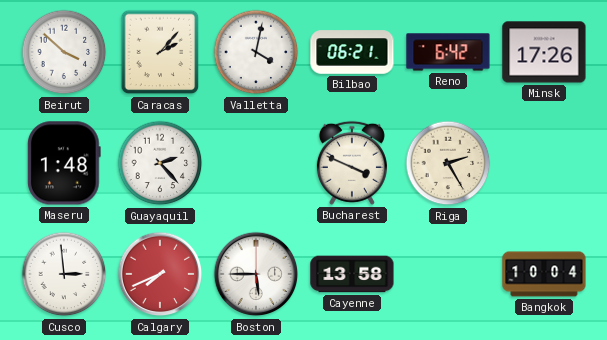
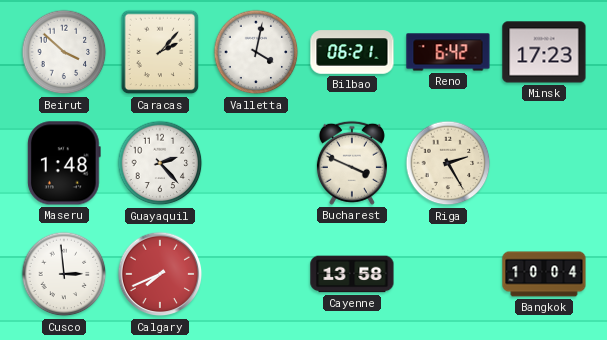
Minsk: 17:26 -> 17:23
Boston: 5:45 -> none
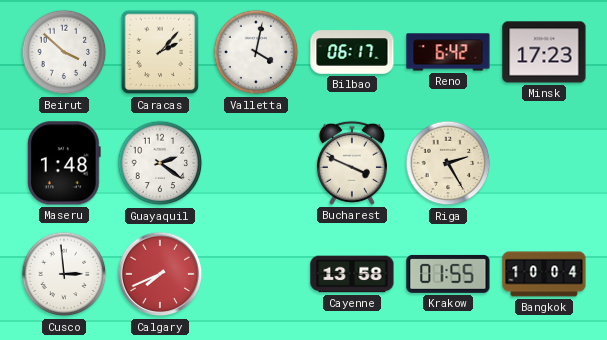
Bilbao: 06:21 -> 06:17
Guayaquil: 2:23 -> 2:21
Krakow: none -> 01:55
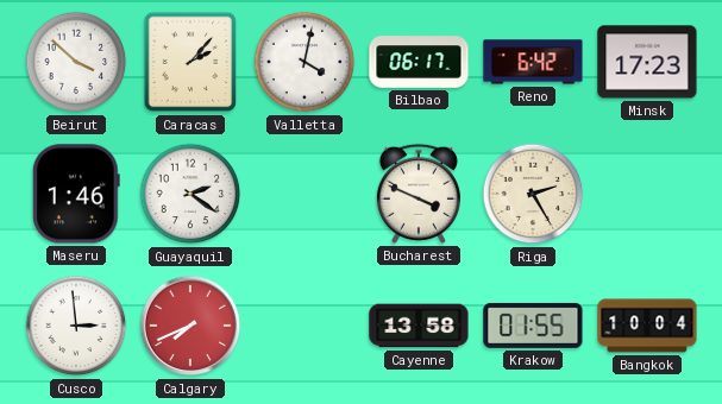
Maseru: 1:48 -> 1:46
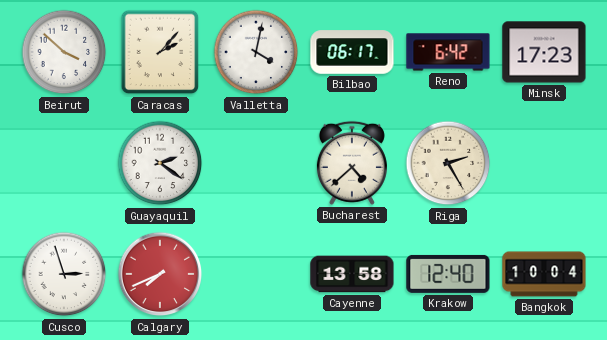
Maseru: 1:46 -> none
Bucharest: 3:49 -> 4:38
Cusco: 2:59 -> 2:57
Krakow: 01:55 -> 12:40
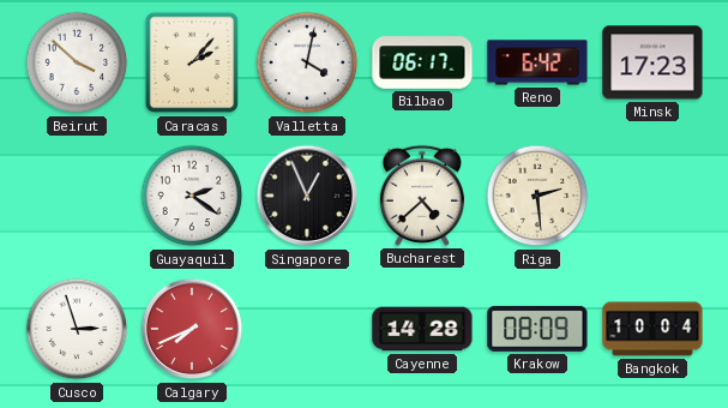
Singapore: none -> 12:56
Riga: 2:25 -> 2:29
Cayenne: 13:58 -> 14:28
Krakow: 12:40 -> 08:09
